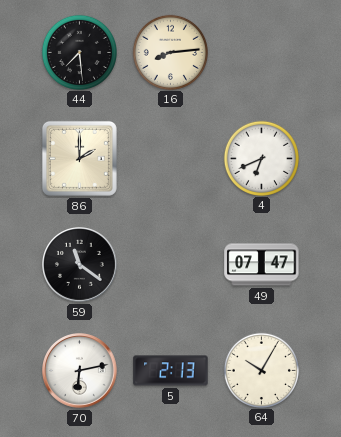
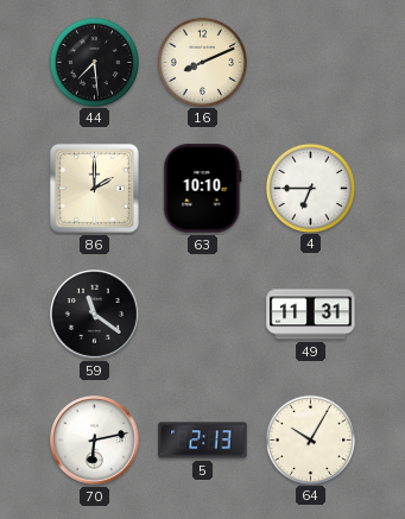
16: 8:14 -> 8:11
63: none -> 10:10
4: 6:41 -> 6:45
49: 07:47 -> 11:31
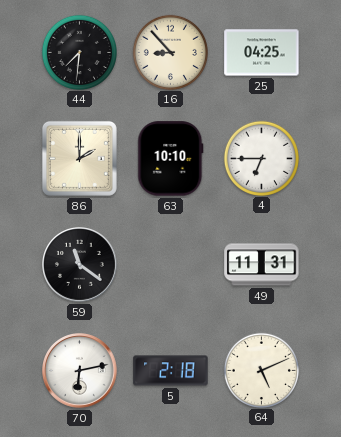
44: 7:29 -> 7:31
16: 8:11 -> 8:53
25: none -> 04:25
5: 2:13 -> 2:18
64: 10:05 -> 5:11
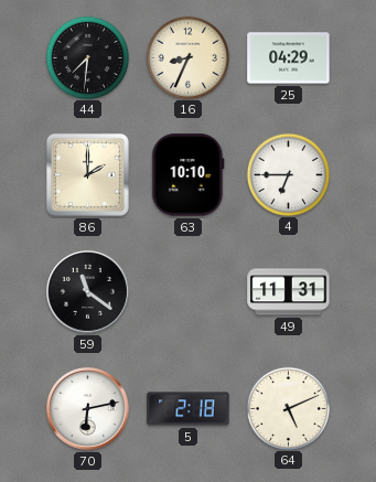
16: 8:53 -> 8:34
25: 04:25 -> 04:29
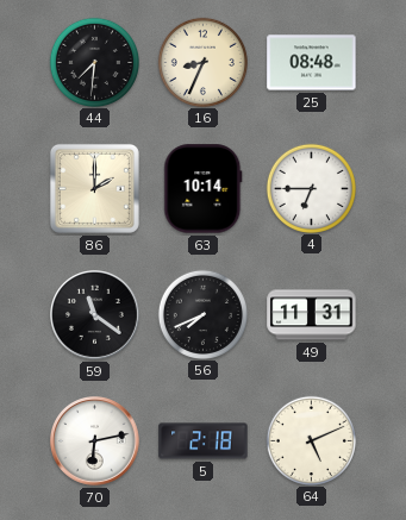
25: 04:29 -> 08:48
63: 10:10 -> 10:14
56: none -> 7:41
